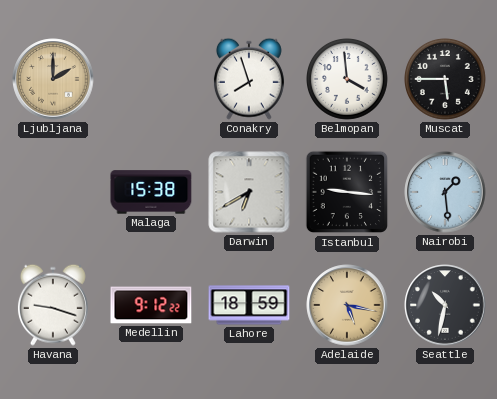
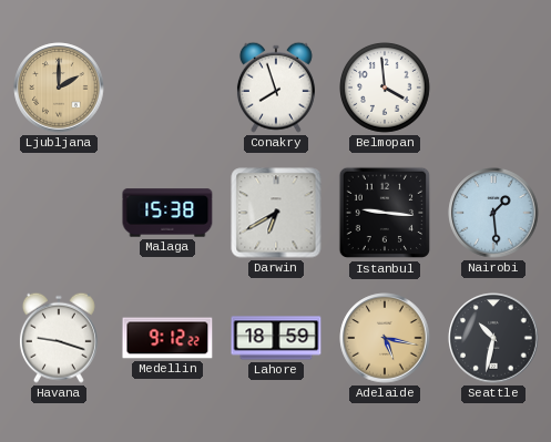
Muscat: 5:45 -> none
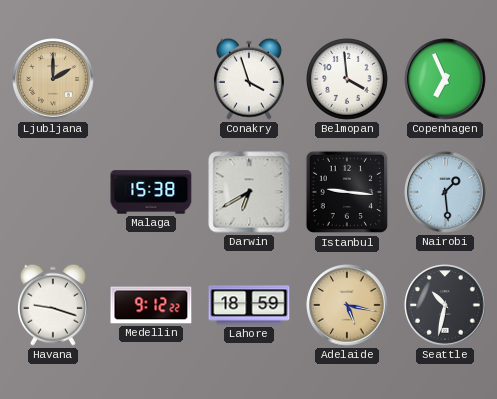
Conakry: 7:57 -> 3:57
Copenhagen: none -> 6:56
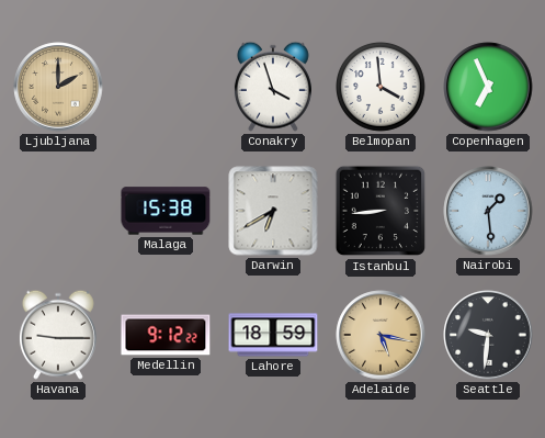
Istanbul: 9:16 -> 8:44
Havana: 9:18 -> 9:15
Seattle: 10:32 -> 9:31
